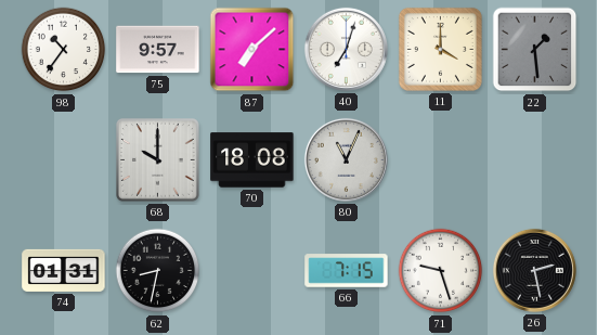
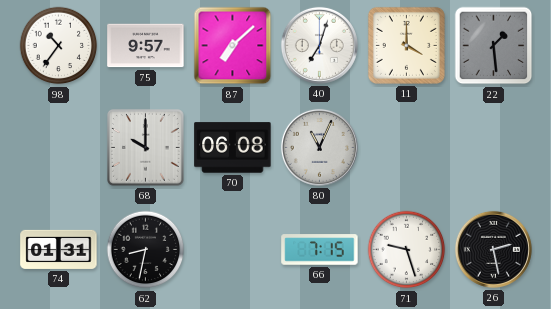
70: 18:08 -> 06:08
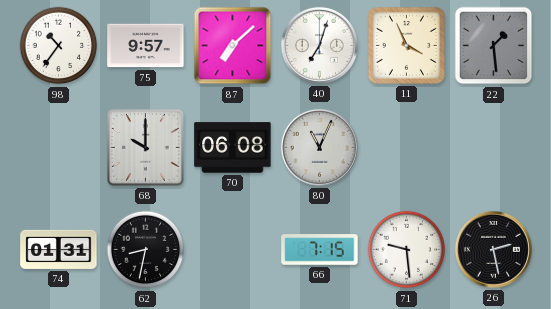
11: 4:00 -> 3:56
71: 9:27 -> 9:29
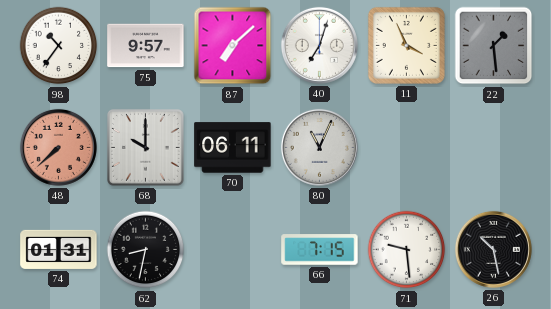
48: none -> 7:38
70: 06:08 -> 06:11
26: 2:28 -> 10:28
